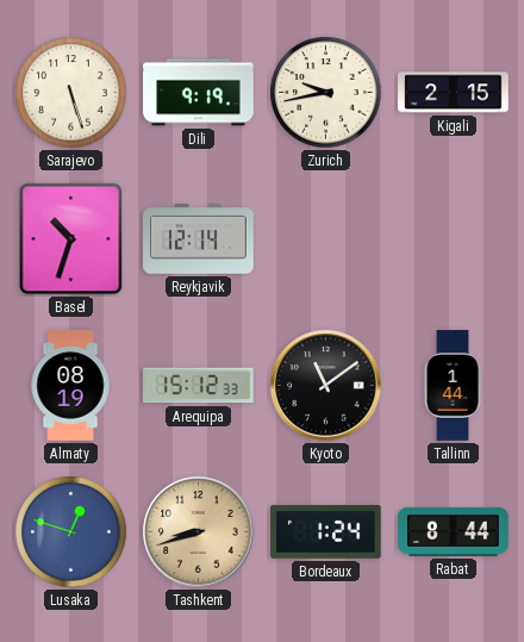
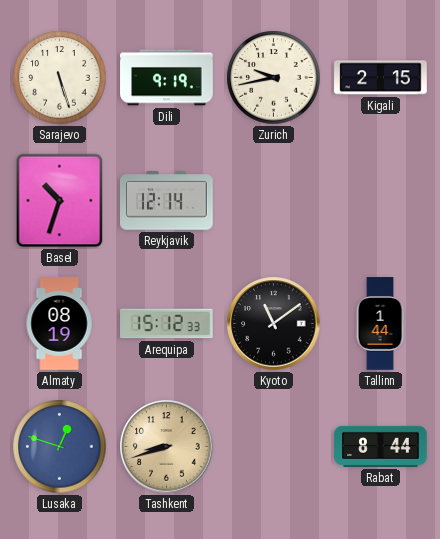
Bordeaux: 1:24 -> none
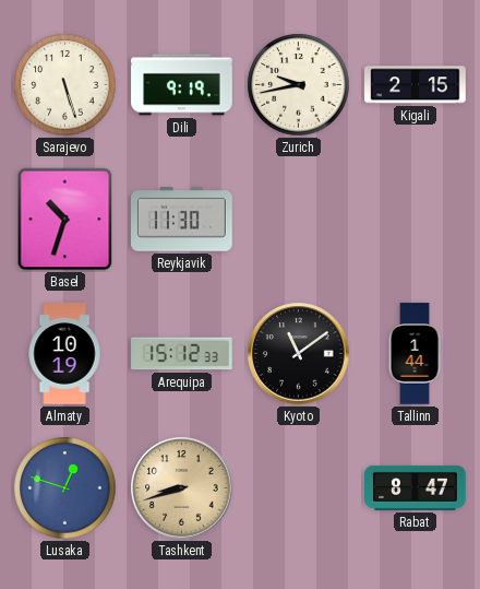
Reykjavik: 12:14 -> 11:30
Almaty: 08:19 -> 10:19
Rabat: 8:44 -> 8:47
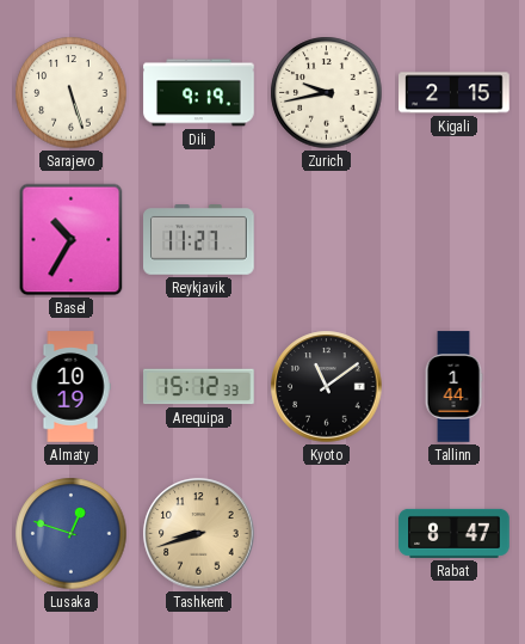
Basel: 10:33 -> 10:35
Reykjavik: 11:30 -> 11:27
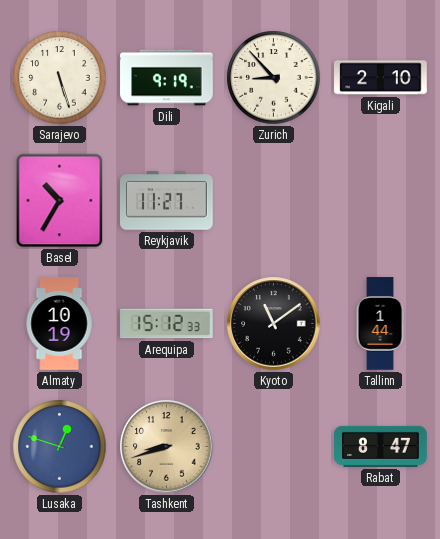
Zurich: 9:43 -> 8:53
Kigali: 2:15 -> 2:10
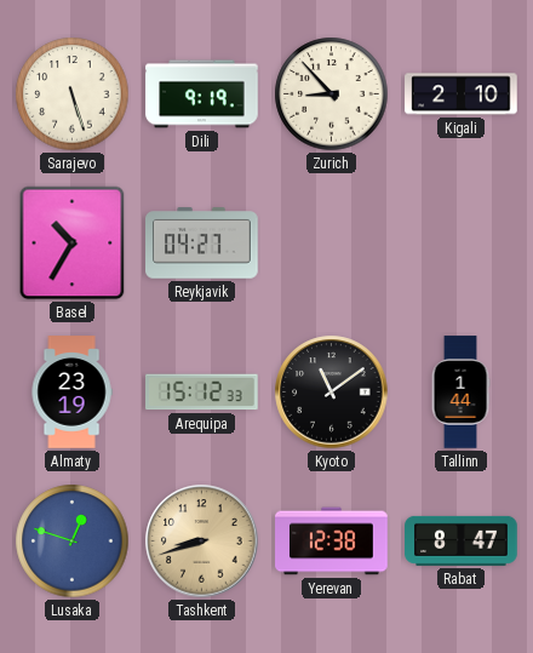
Reykjavik: 11:27 -> 04:27
Almaty: 10:19 -> 23:19
Yerevan: none -> 12:38
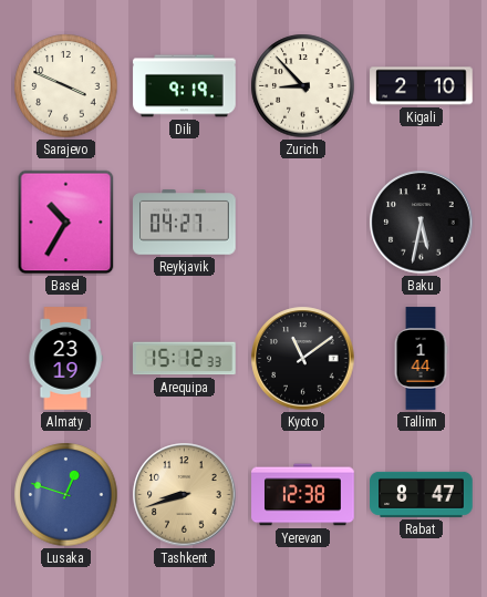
Sarajevo: 5:27 -> 3:49
Baku: none -> 5:32
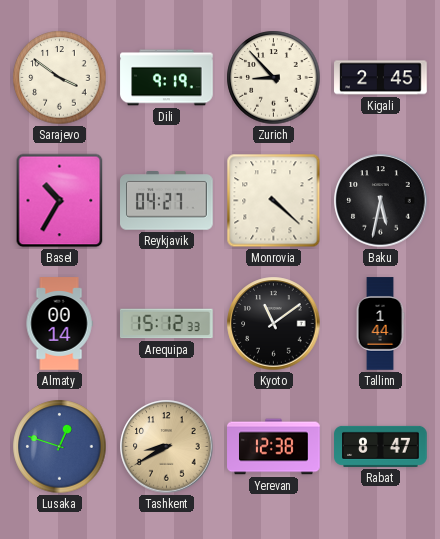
Sarajevo: 3:49 -> 3:51
Kigali: 2:10 -> 2:45
Monrovia: none -> 4:22
Almaty: 23:19 -> 00:14
Tashkent: 8:42 -> 8:40
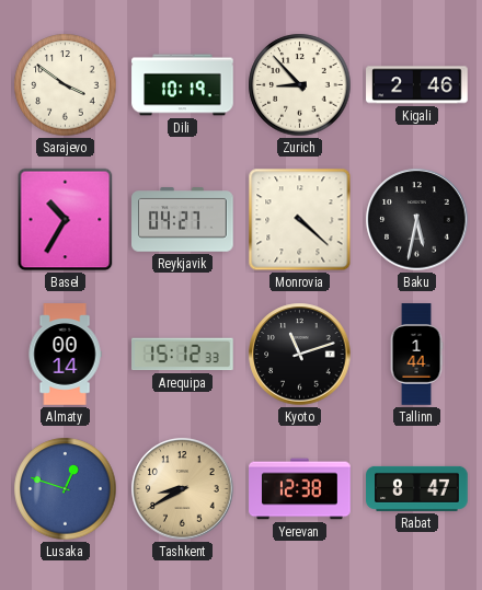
Dili: 9:19 -> 10:19
Kigali: 2:45 -> 2:46
Kyoto: 11:09 -> 11:12
